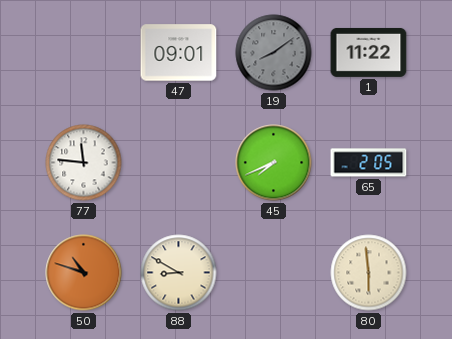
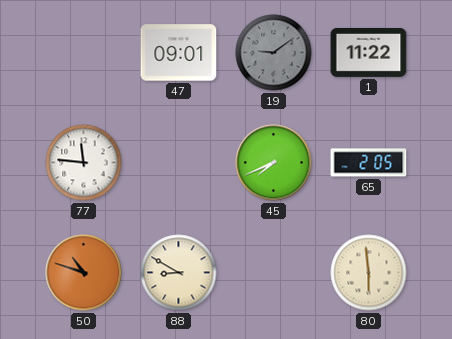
19: 8:09 -> 9:09
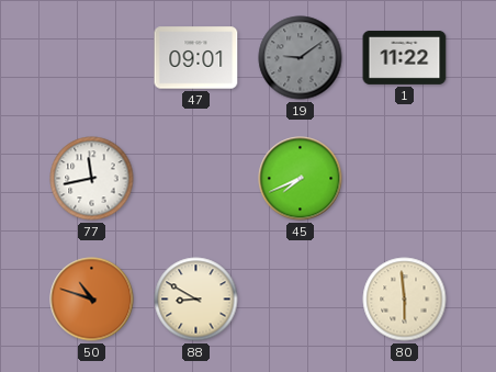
77: 11:46 -> 11:43
65: 2:05 -> none
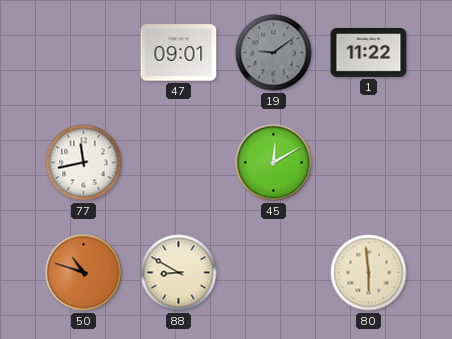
45: 7:41 -> 12:10
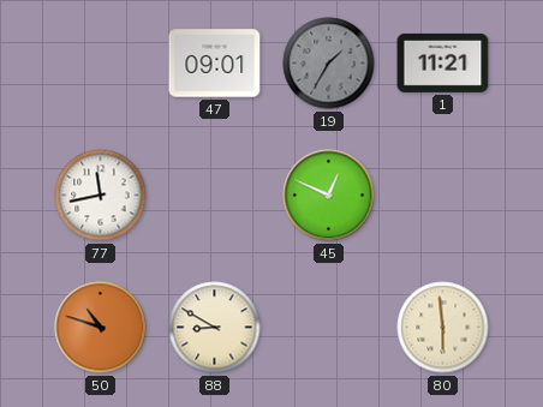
19: 9:09 -> 1:35
1: 11:22 -> 11:21
45: 12:10 -> 12:49
